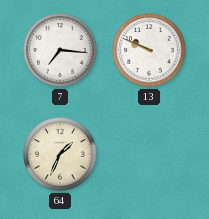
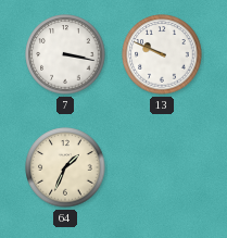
7: 7:16 -> 3:17
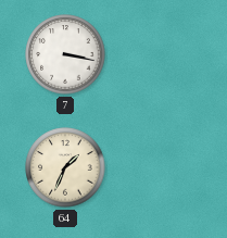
13: 9:49 -> none
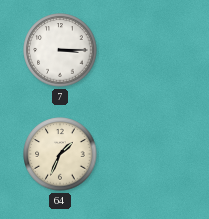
7: 3:17 -> 3:15
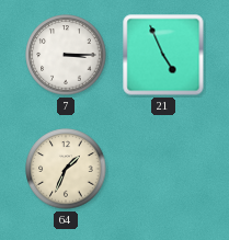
21: none -> 4:56
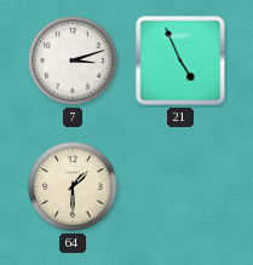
7: 3:15 -> 3:12
64: 1:34 -> 1:30
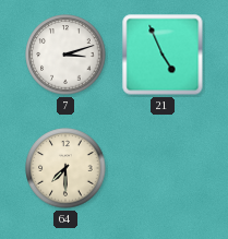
64: 1:30 -> 7:30
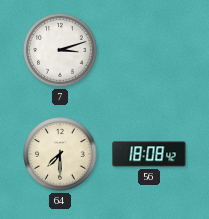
21: 4:56 -> none
56: none -> 18:08
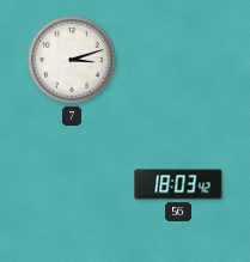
64: 7:30 -> none
56: 18:08 -> 18:03
